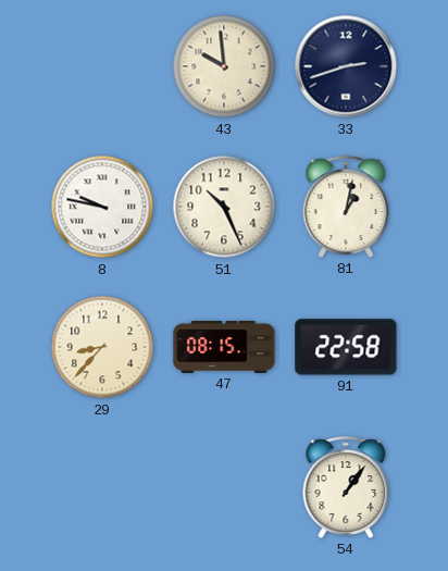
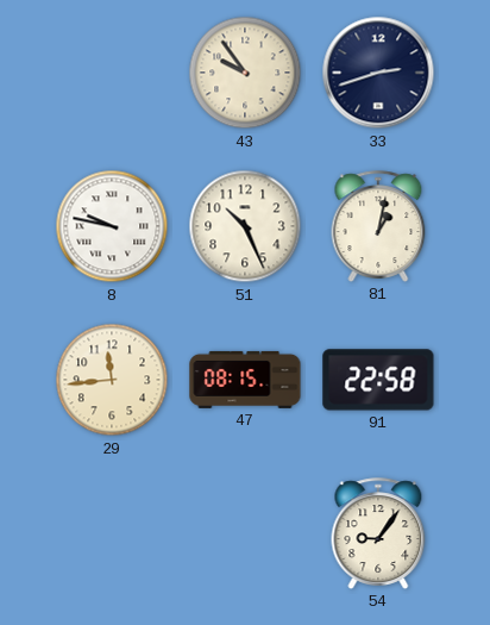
43: 9:59 -> 9:54
29: 8:37 -> 11:44
54: 1:06 -> 9:06
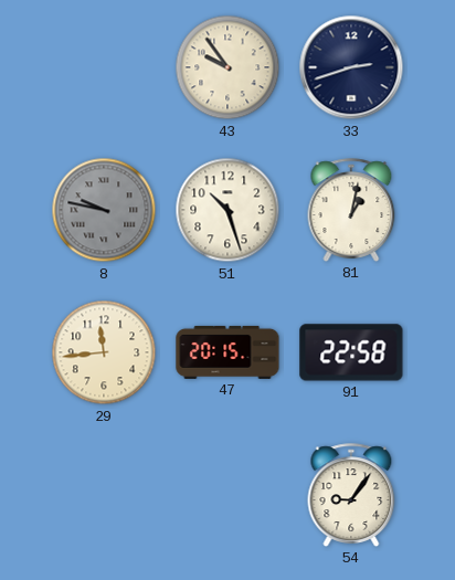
8 dial: white -> grey
51: 10:26 -> 10:27
47: 08:15 -> 20:15
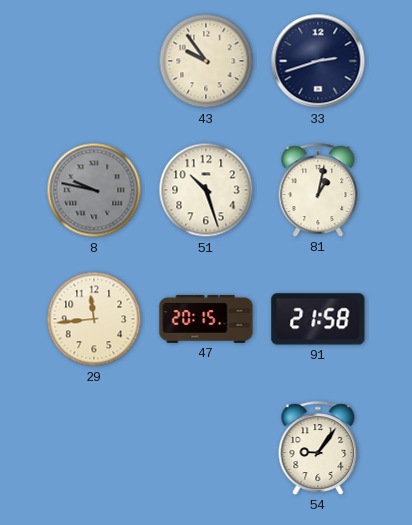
91: 22:58 -> 21:58
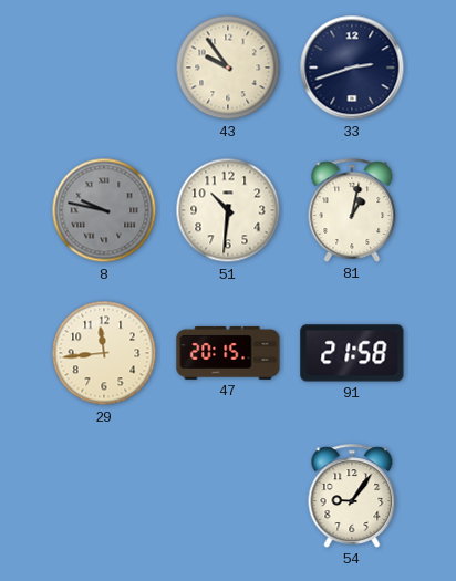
51: 10:27 -> 10:31
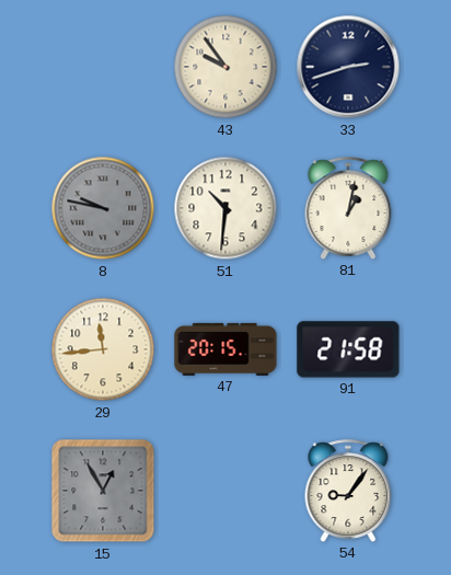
15: none -> 12:55
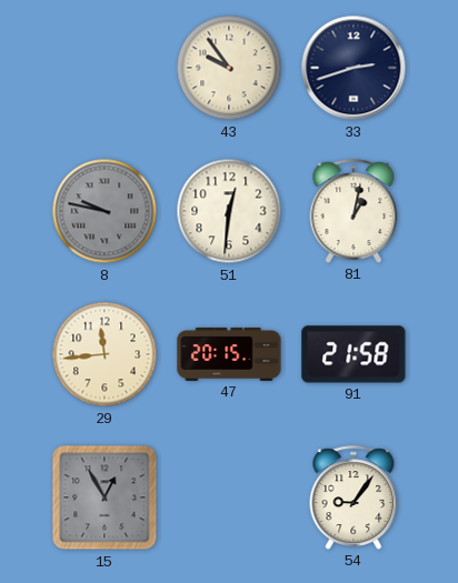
51: 10:31 -> 12:31
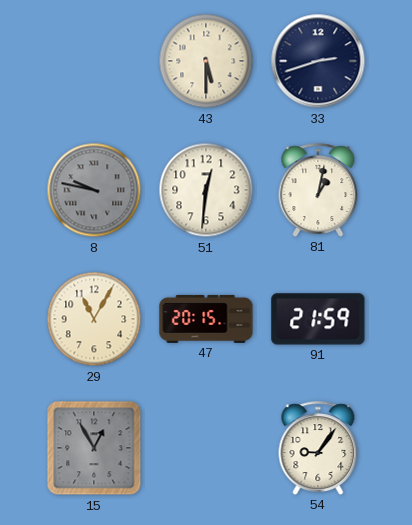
43: 9:54 -> 5:30
29: 11:44 -> 11:05
91: 21:58 -> 21:59
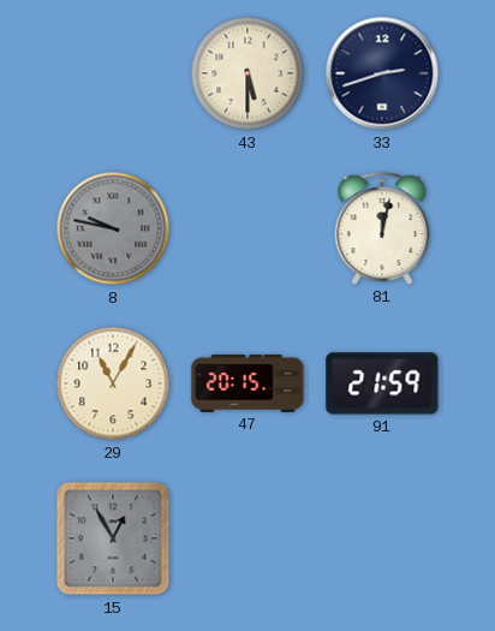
51: 12:31 -> none
81: 1:02 -> 12:02
54: 9:06 -> none
